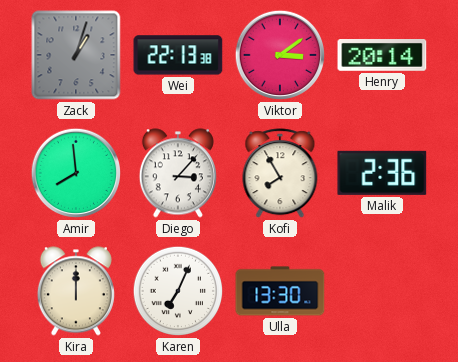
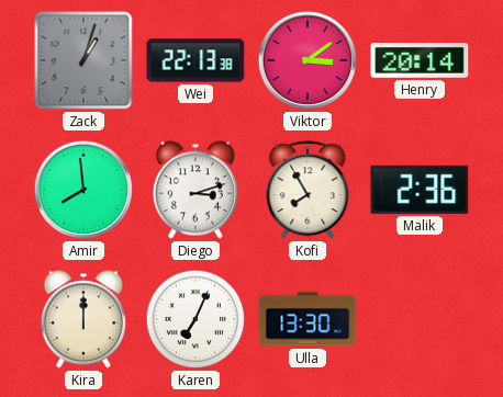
Diego: 3:07 -> 3:12
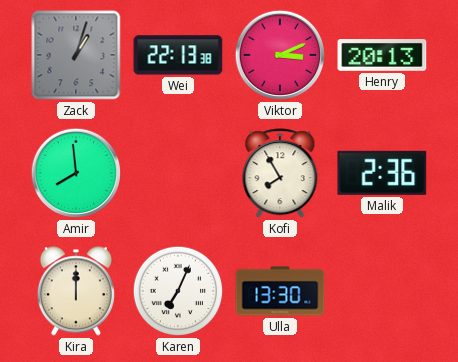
Viktor: 3:09 -> 3:11
Henry: 20:14 -> 20:13
Diego: 3:12 -> none
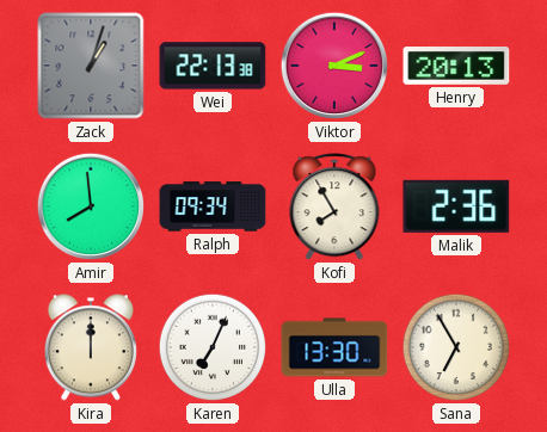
Ralph: none -> 09:34
Sana: none -> 6:55
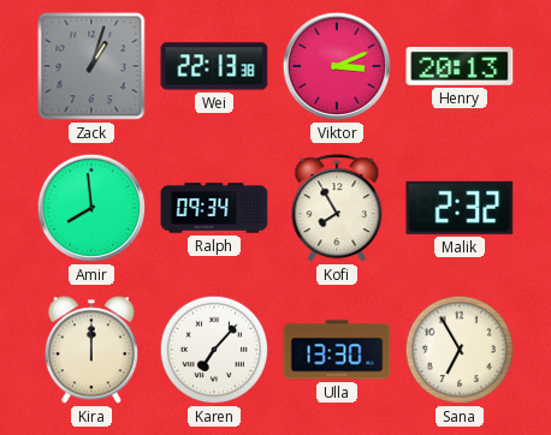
Malik: 2:36 -> 2:32
Karen: 7:04 -> 7:07
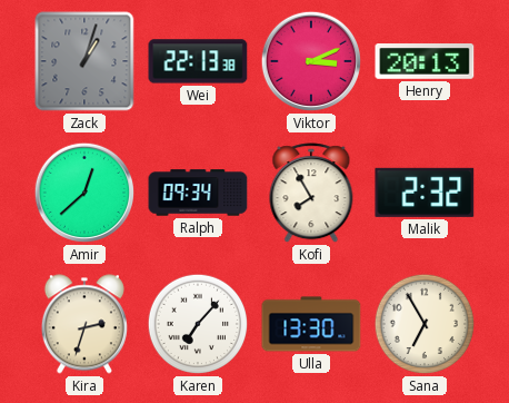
Amir: 7:59 -> 12:38
Kira: 12:00 -> 2:33
